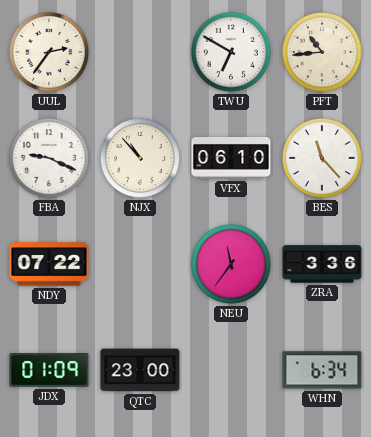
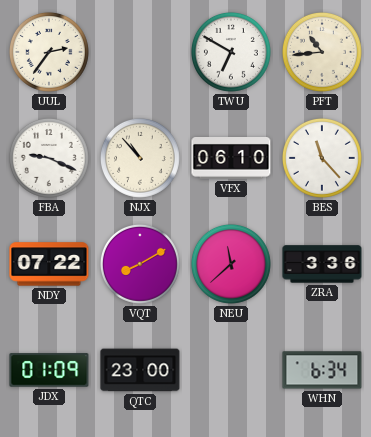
VQT: none -> 8:10
NEU: 11:36 -> 11:38
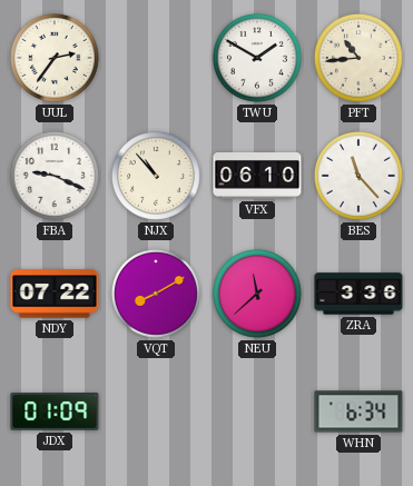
TWU: 6:50 -> 1:50
QTC: 23:00 -> none
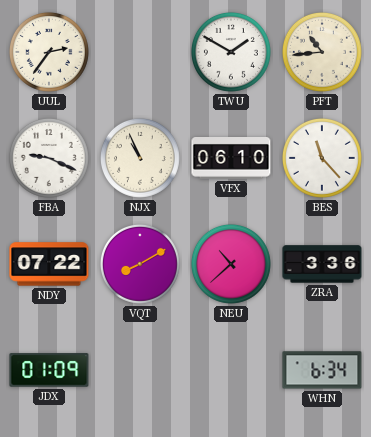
NJX: 10:53 -> 10:56
NEU: 11:38 -> 10:38
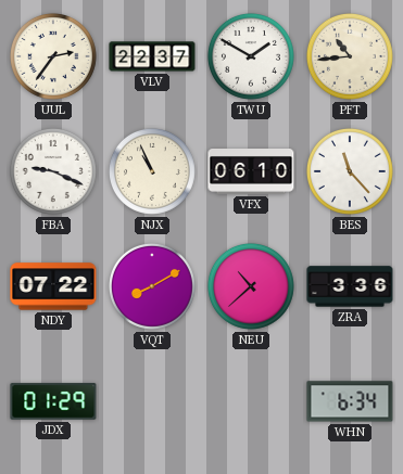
VLV: none -> 22:37
JDX: 01:09 -> 01:29
